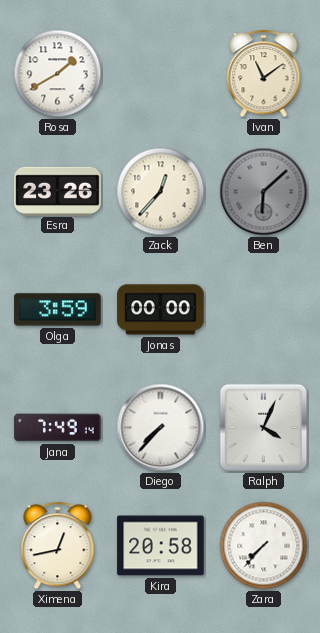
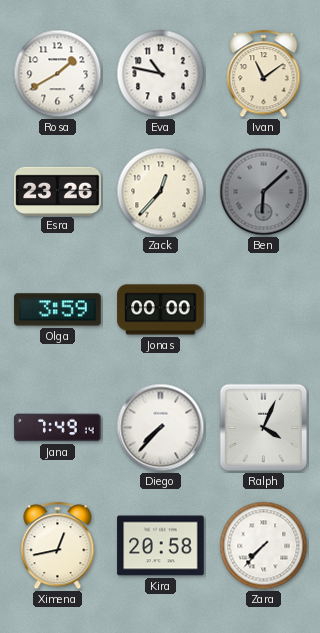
Eva: none -> 10:47
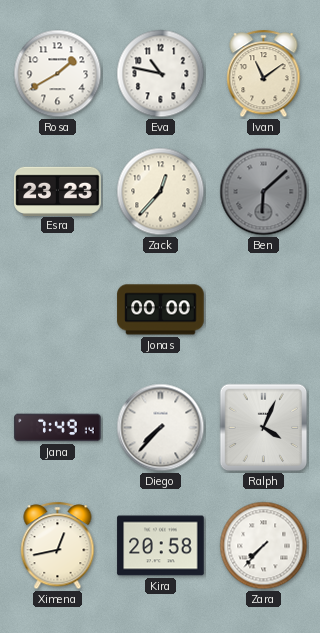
Esra: 23:26 -> 23:23
Olga: 3:59 -> none
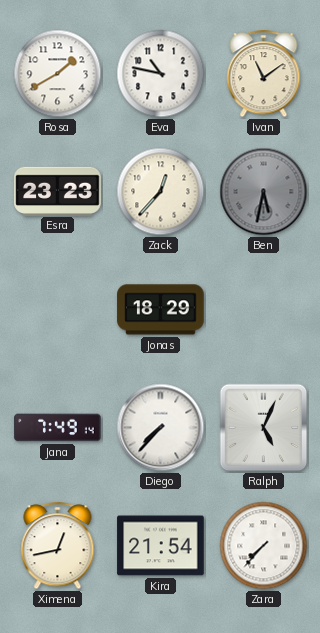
Ben: 6:08 -> 5:32
Jonas: 00:00 -> 18:29
Ralph: 4:04 -> 5:04
Kira: 20:58 -> 21:54
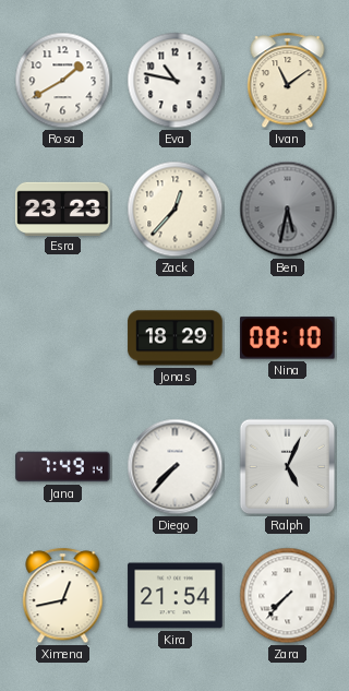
Nina: none -> 08:10
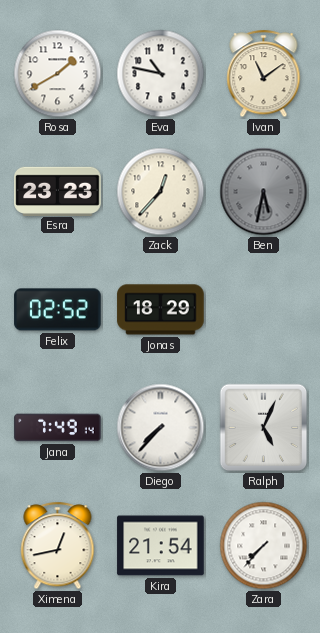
Felix: none -> 02:52
Nina: 08:10 -> none
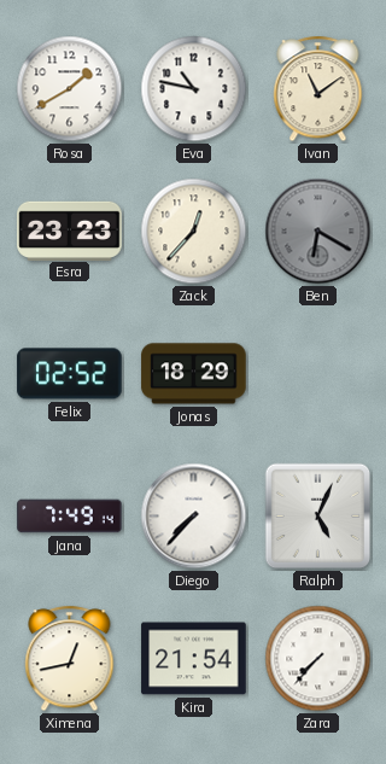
Ben: 5:32 -> 6:20
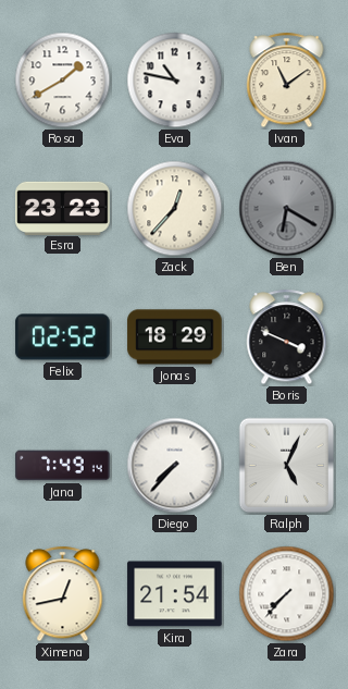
Boris: none -> 3:49
